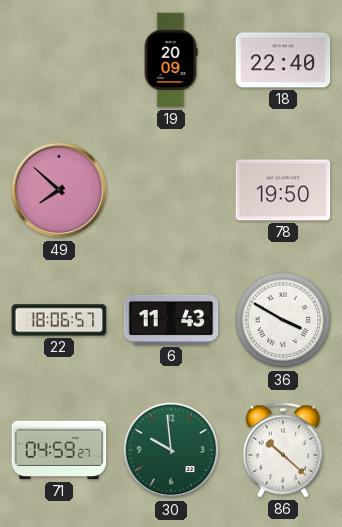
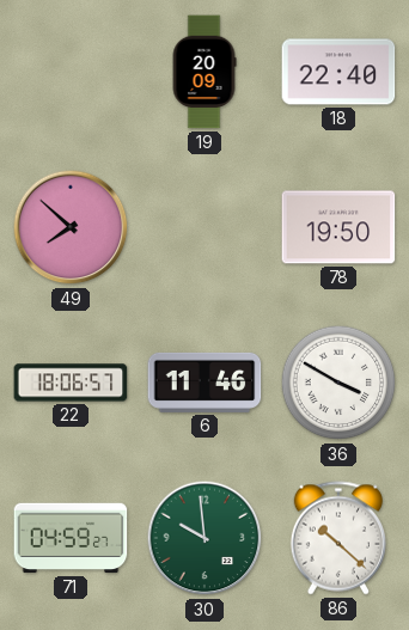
6: 11:43 -> 11:46
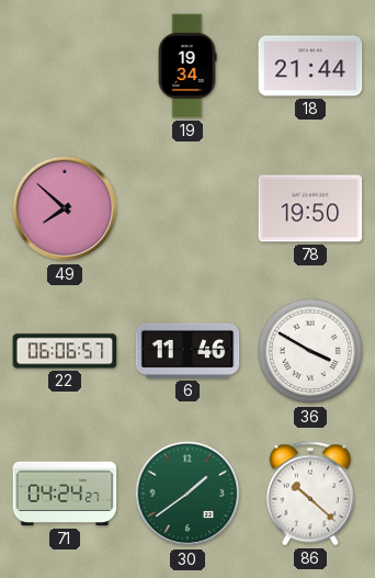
19: 20:09 -> 19:34
18: 22:40 -> 21:44
22: 18:06 -> 06:06
71: 04:59 -> 04:24
30: 9:59 -> 1:39
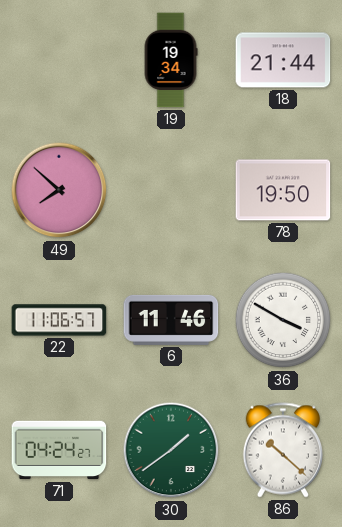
22: 06:06 -> 11:06
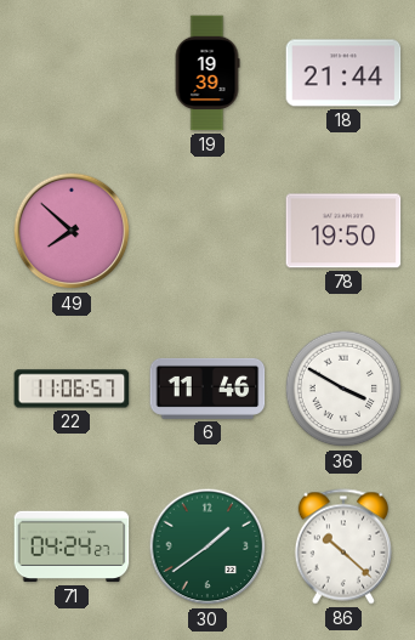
19: 19:34 -> 19:39
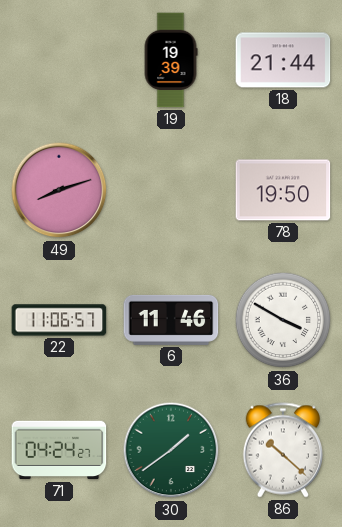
49: 7:52 -> 8:12
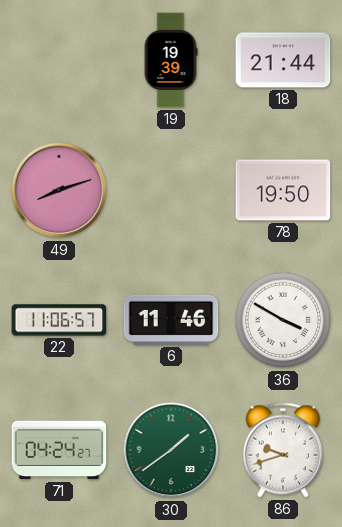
86: 10:22 -> 9:42
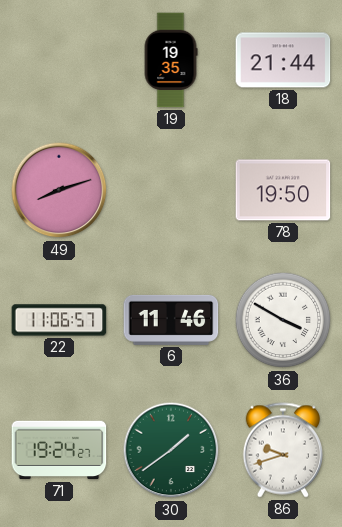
19: 19:39 -> 19:35
71: 04:24 -> 19:24
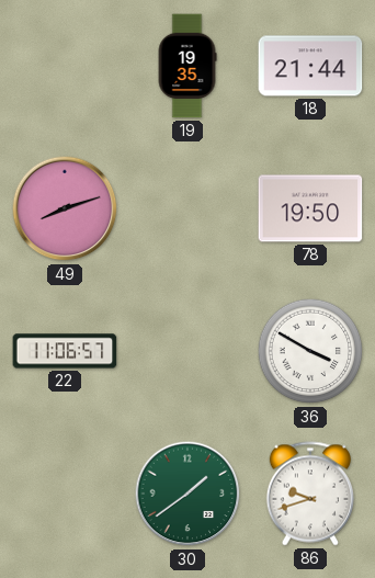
6: 11:46 -> none
71: 19:24 -> none
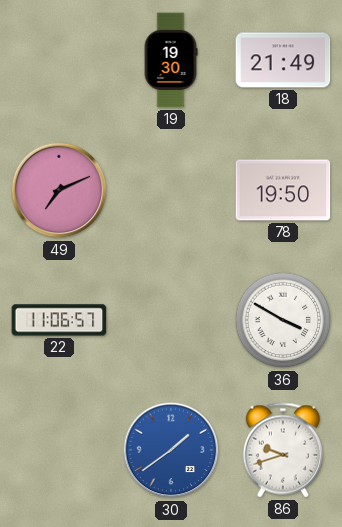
19: 19:35 -> 19:30
18: 21:44 -> 21:49
49: 8:12 -> 7:11
30 dial: green -> blue
